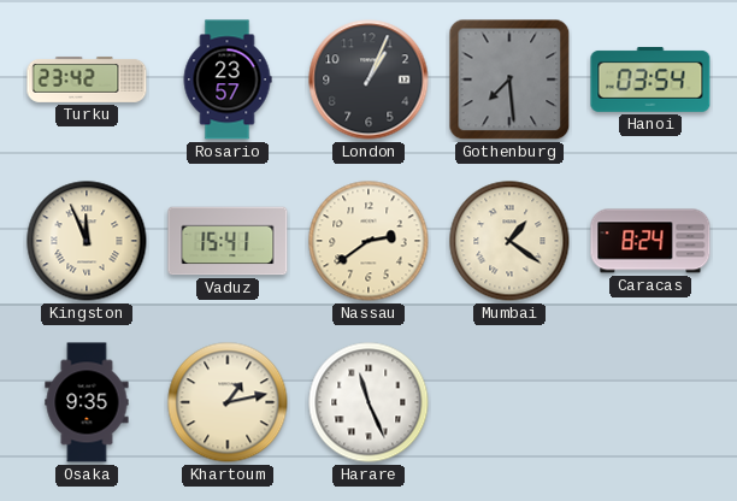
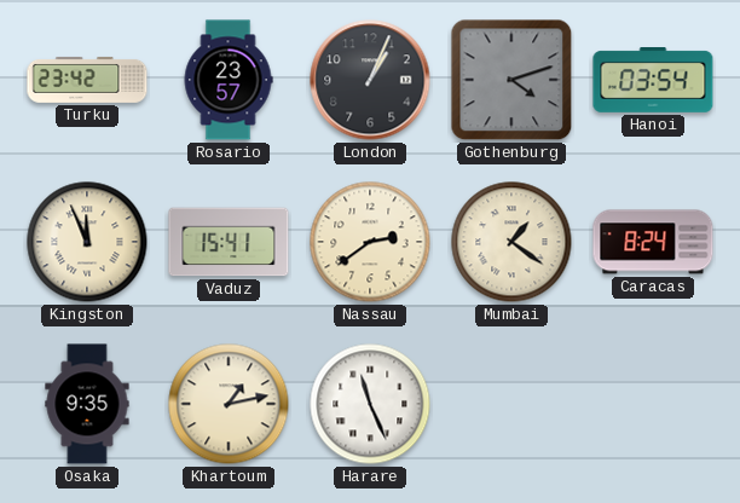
Gothenburg: 7:29 -> 4:12
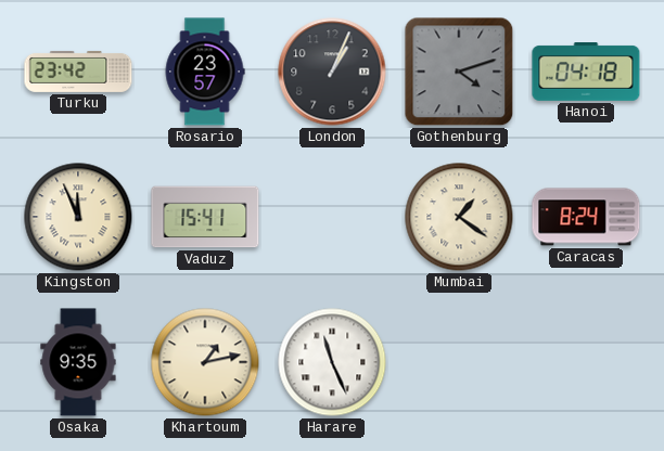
Hanoi: 03:54 -> 04:18
Nassau: 2:39 -> none
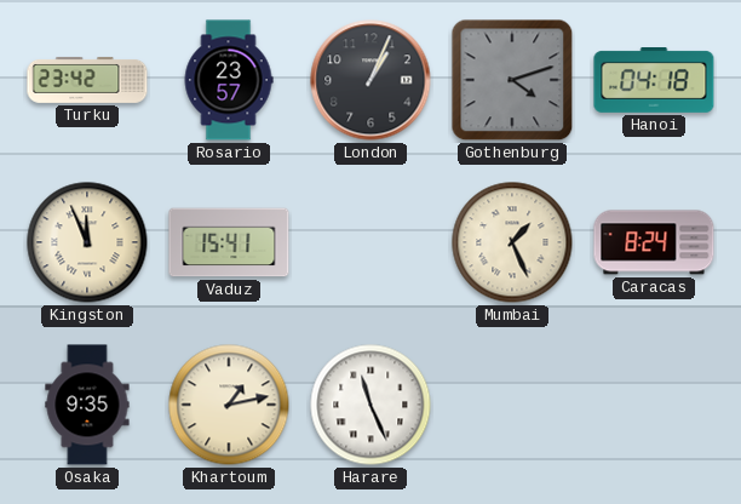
Mumbai: 1:21 -> 1:26
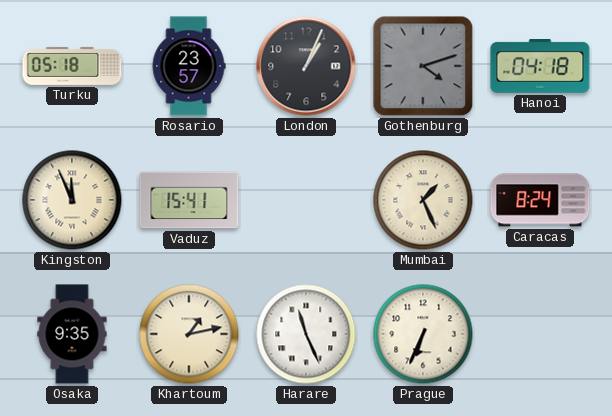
Turku: 23:42 -> 05:18
Prague: none -> 6:34
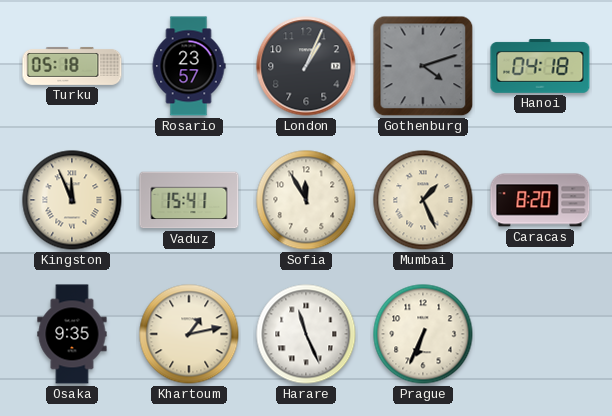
Sofia: none -> 11:55
Caracas: 8:24 -> 8:20
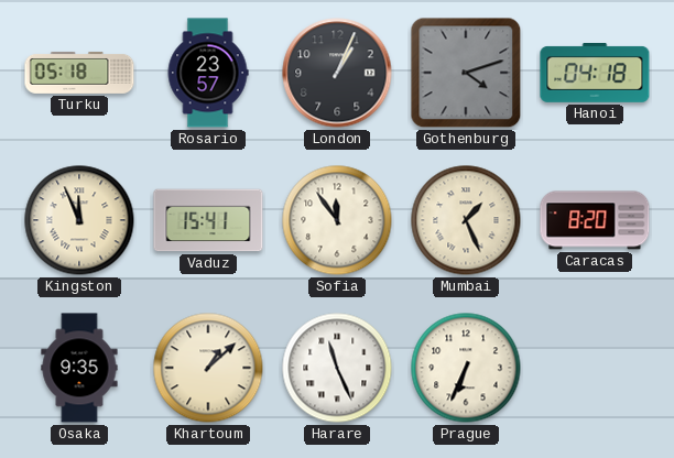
Sofia: 11:55 -> 11:54
Khartoum: 1:13 -> 1:08
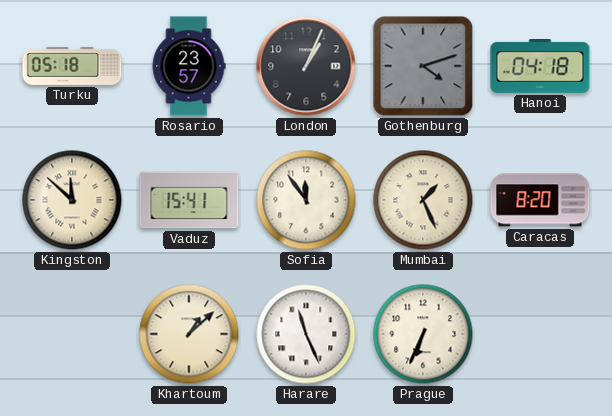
Kingston: 11:56 -> 11:52
Osaka: 9:35 -> none
